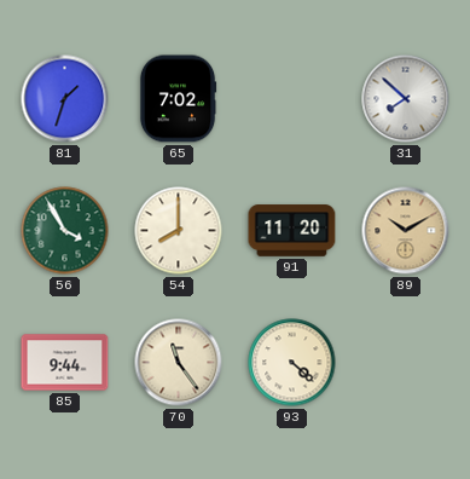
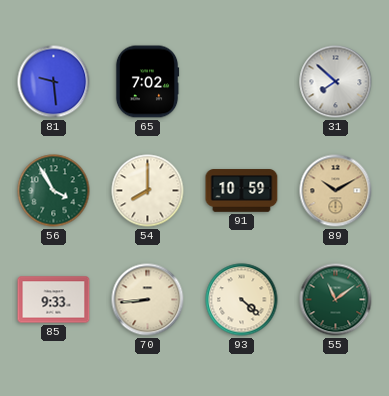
81: 1:33 -> 9:29
91: 11:20 -> 10:59
85: 9:44 -> 9:33
70: 11:24 -> 8:44
55: none -> 11:09
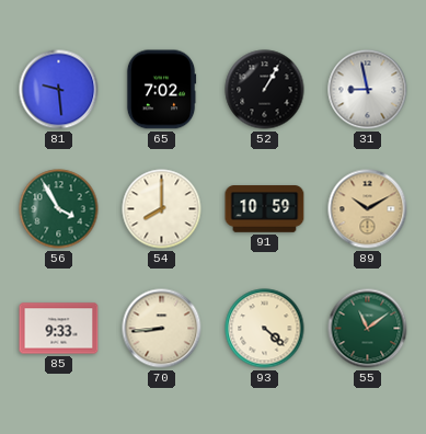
52: none -> 1:05
31: 7:52 -> 8:58
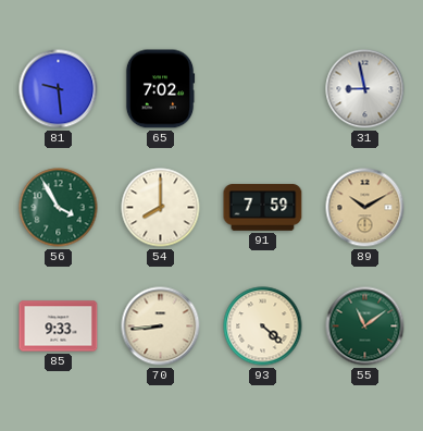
52: 1:05 -> none
91: 10:59 -> 7:59
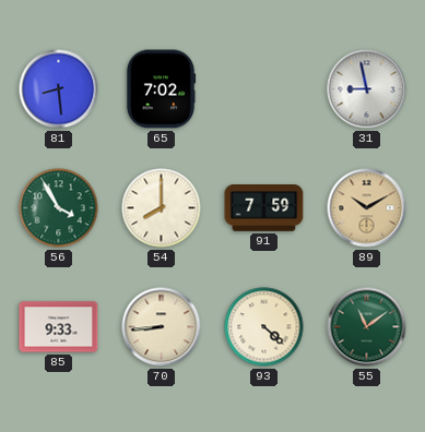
81: 9:29 -> 8:29
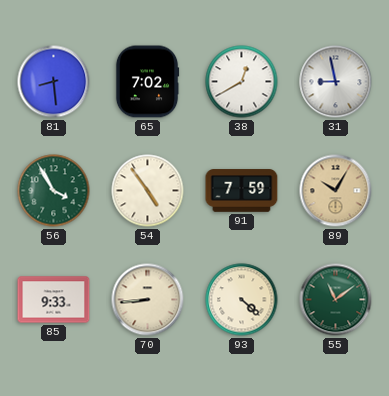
38: none -> 12:40
54: 8:00 -> 4:54
89: 10:10 -> 10:05
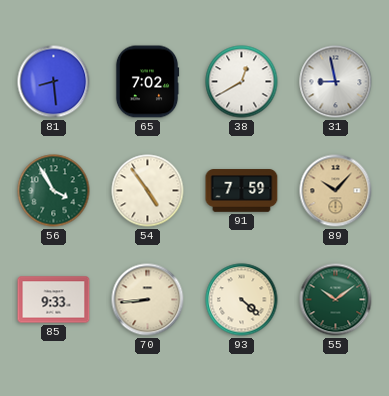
89: 10:05 -> 10:07
55: 11:09 -> 10:09
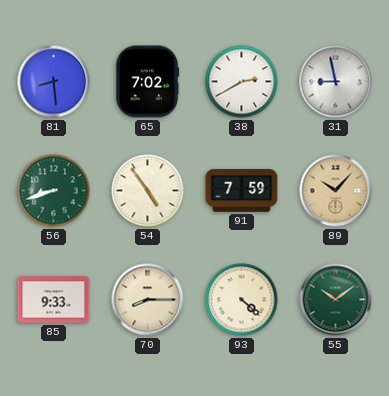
38: 12:40 -> 2:40
56: 3:55 -> 8:42
70: 8:44 -> 8:15
